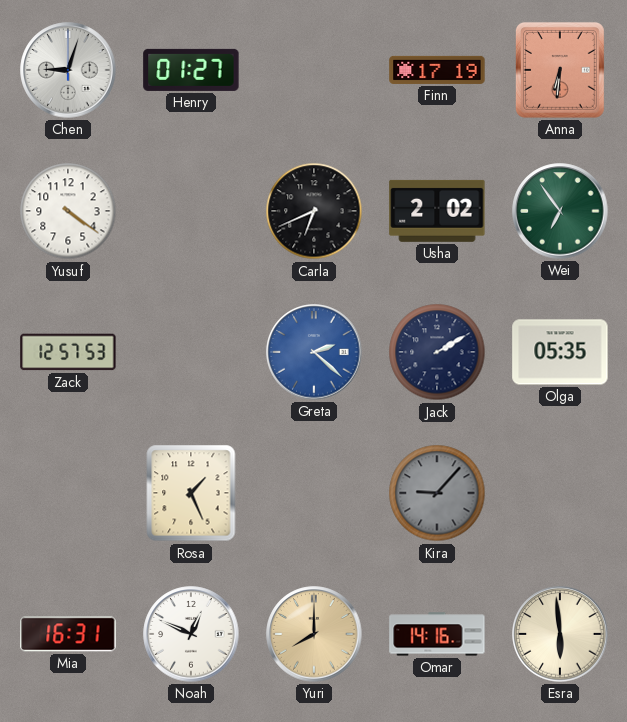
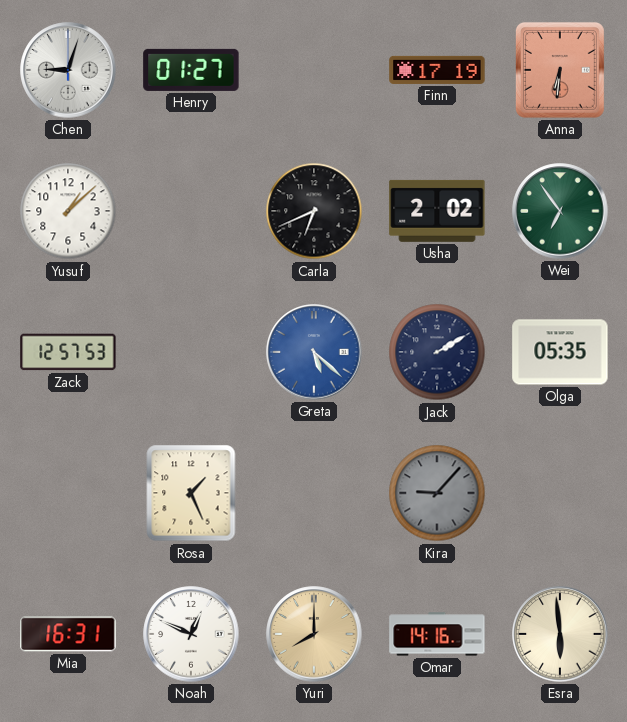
Yusuf: 4:21 -> 1:08
Greta: 2:22 -> 5:22
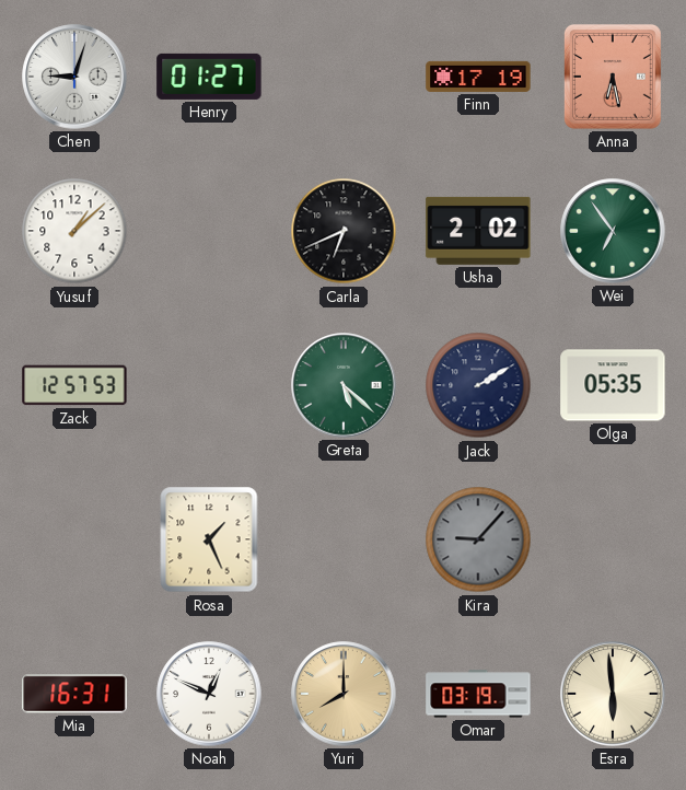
Anna: 6:31 -> 6:28
Greta dial: blue -> green
Omar: 14:16 -> 03:19
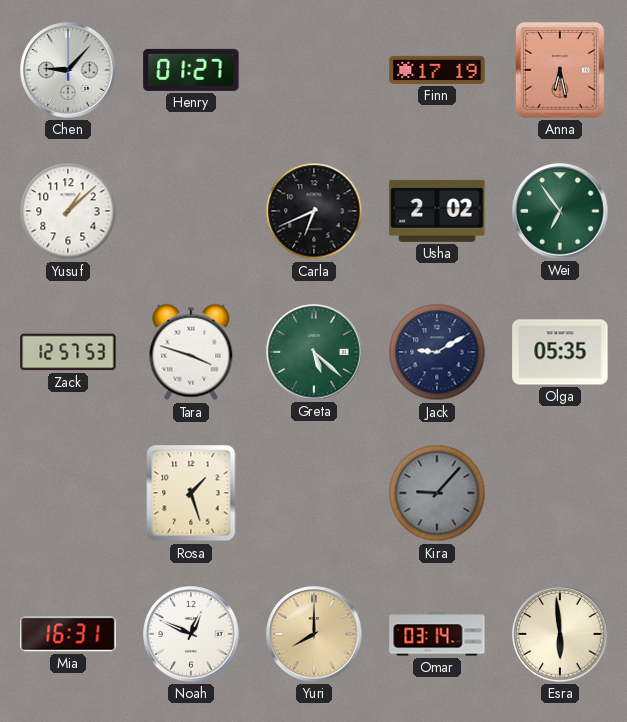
Chen: 9:03 -> 9:07
Tara: none -> 3:48
Jack: 2:10 -> 9:10
Rosa: 1:26 -> 1:27
Omar: 03:19 -> 03:14
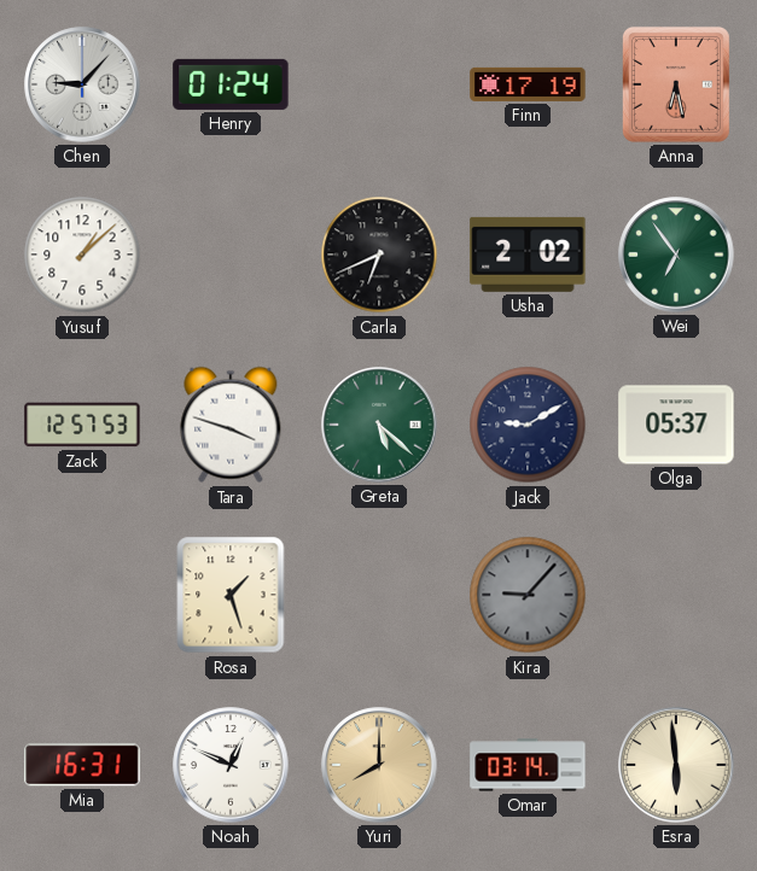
Henry: 01:27 -> 01:24
Olga: 05:35 -> 05:37
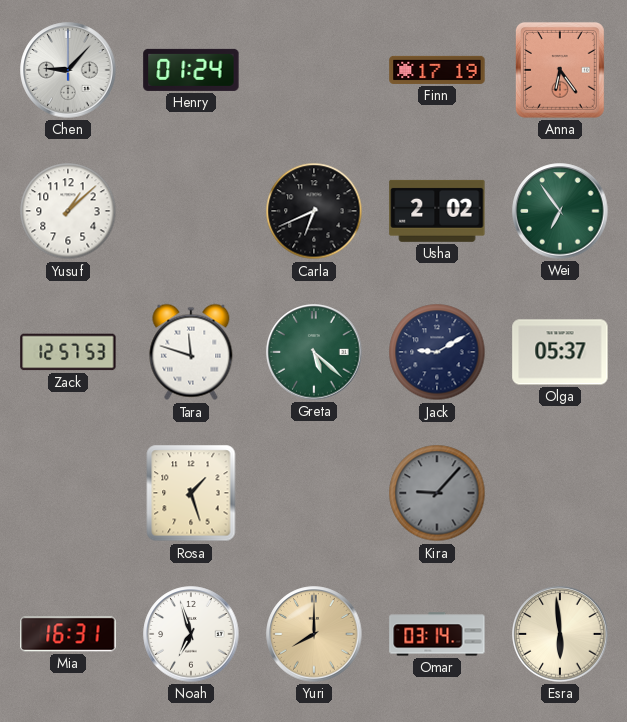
Anna: 6:28 -> 6:24
Tara: 3:48 -> 11:48
Noah: 12:49 -> 6:57
